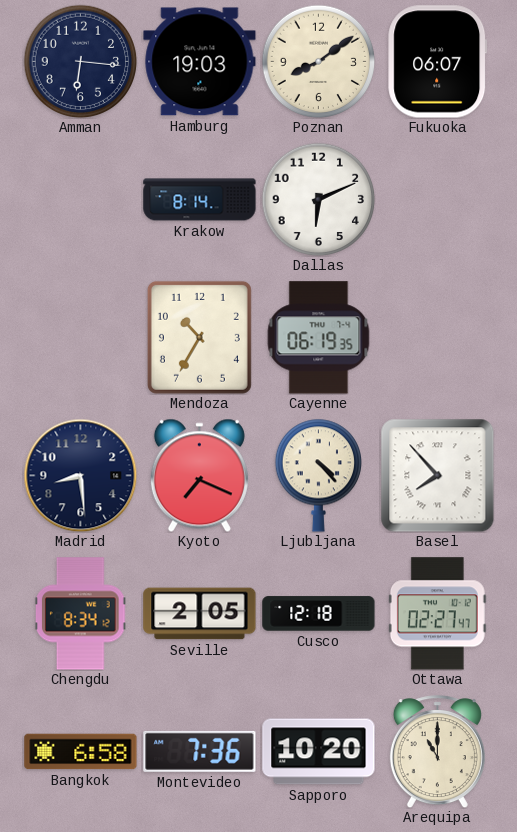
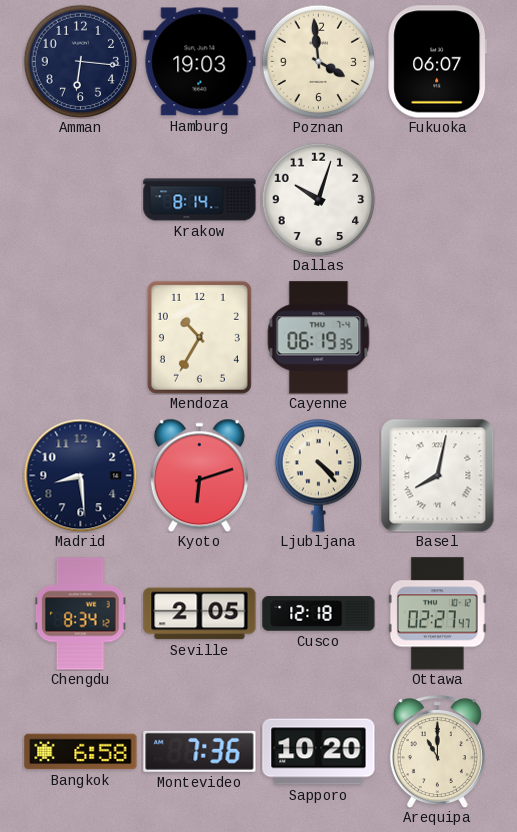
Poznan: 8:09 -> 3:59
Dallas: 6:11 -> 10:03
Kyoto: 7:19 -> 6:12
Basel: 7:53 -> 8:02
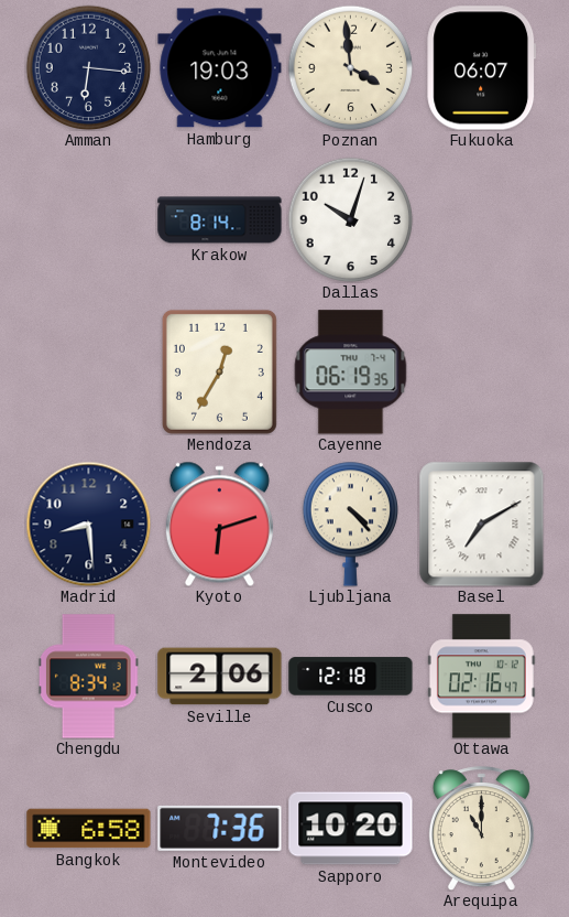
Mendoza: 10:35 -> 12:35
Basel: 8:02 -> 7:10
Seville: 2:05 -> 2:06
Ottawa: 02:27 -> 02:16
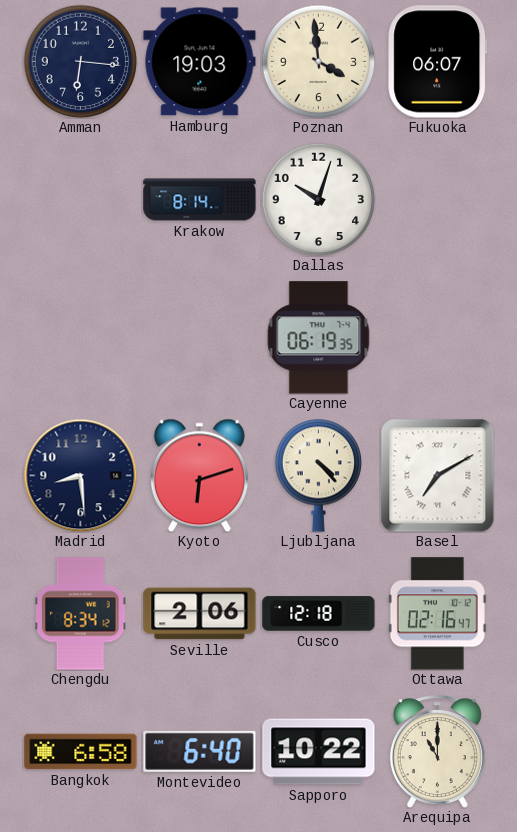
Mendoza: 12:35 -> none
Montevideo: 7:36 -> 6:40
Sapporo: 10:20 -> 10:22
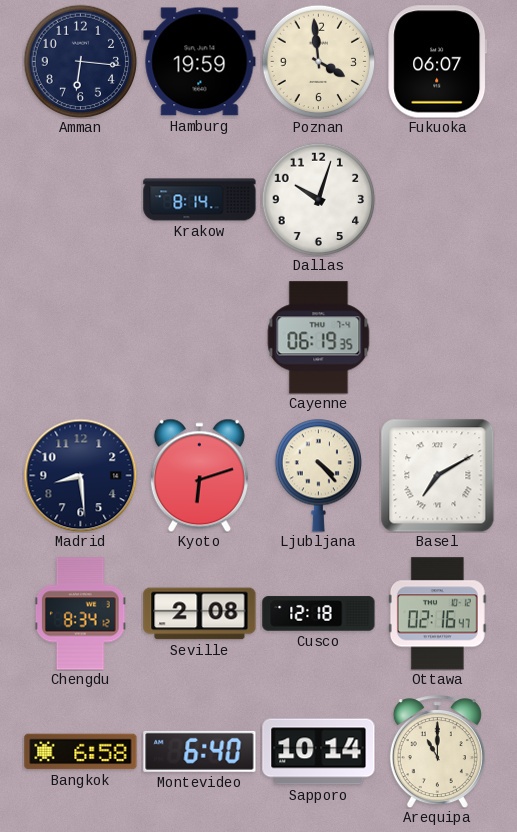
Hamburg: 19:03 -> 19:59
Seville: 2:06 -> 2:08
Sapporo: 10:22 -> 10:14
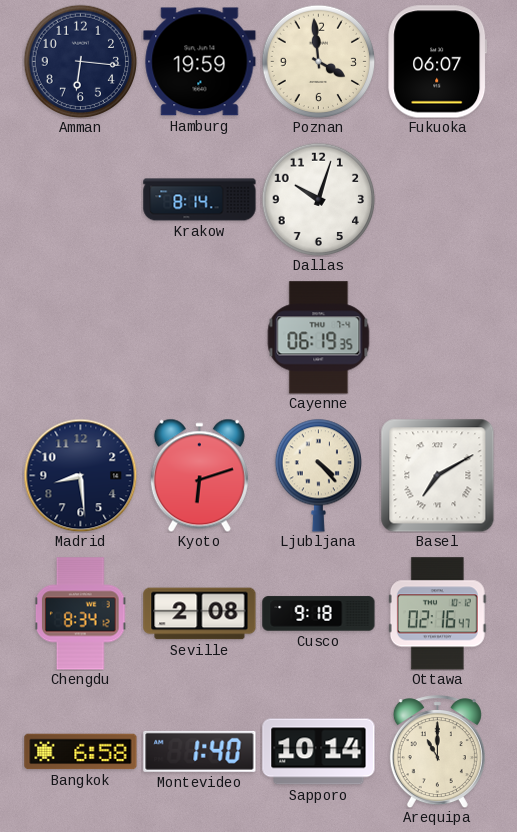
Cusco: 12:18 -> 9:18
Montevideo: 6:40 -> 1:40
